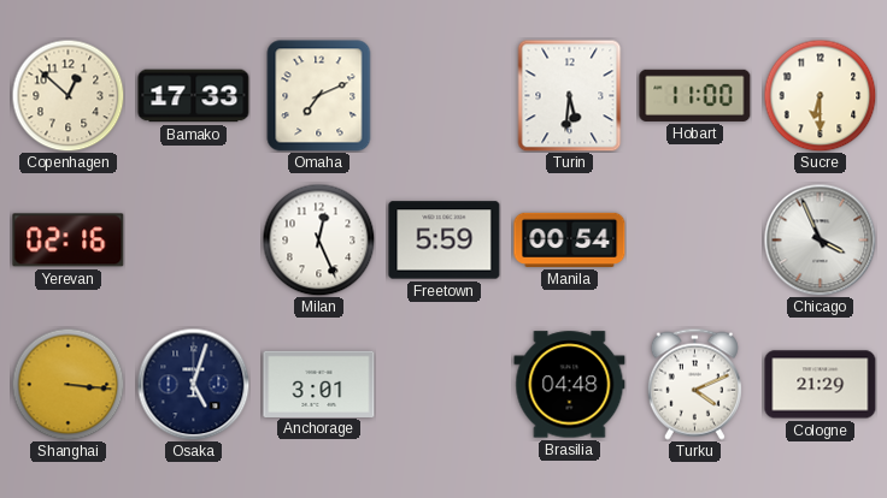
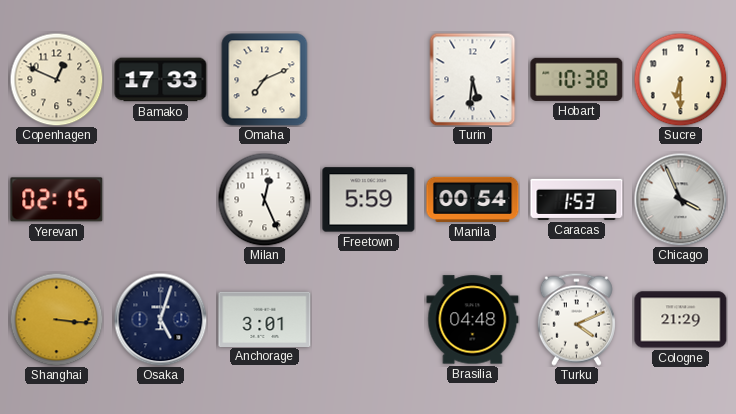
Copenhagen: 12:52 -> 12:49
Hobart: 11:00 -> 10:38
Yerevan: 02:16 -> 02:15
Caracas: none -> 1:53
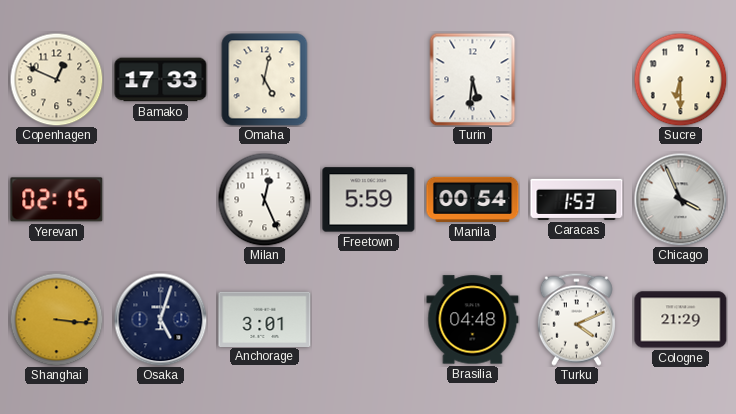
Omaha: 7:11 -> 5:02
Hobart: 10:38 -> none
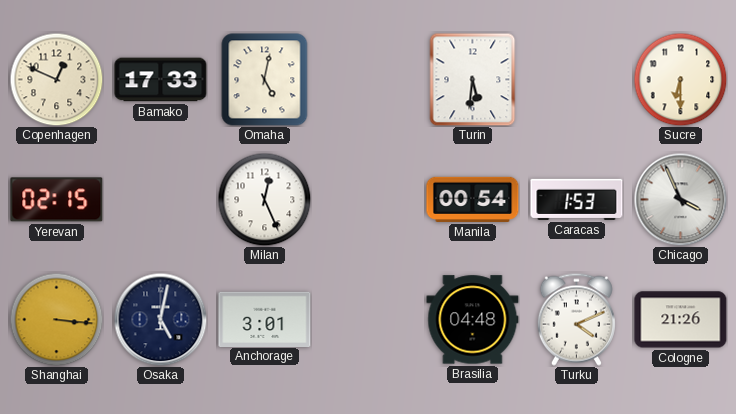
Freetown: 5:59 -> none
Osaka: 5:03 -> 5:02
Cologne: 21:29 -> 21:26
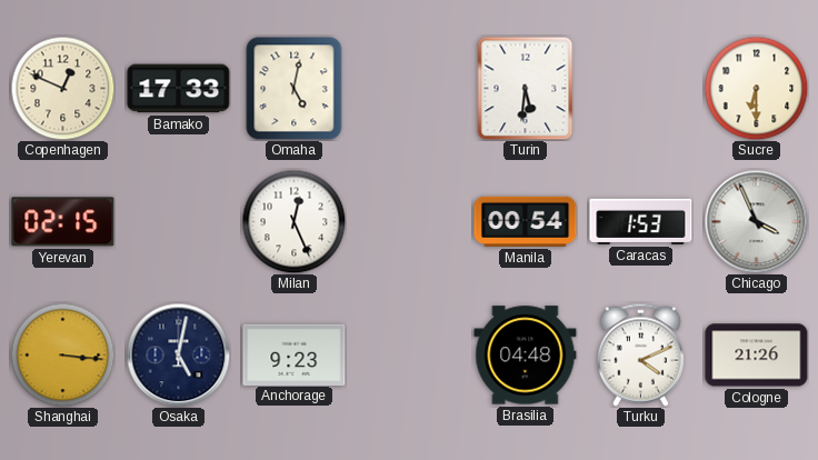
Anchorage: 3:01 -> 9:23
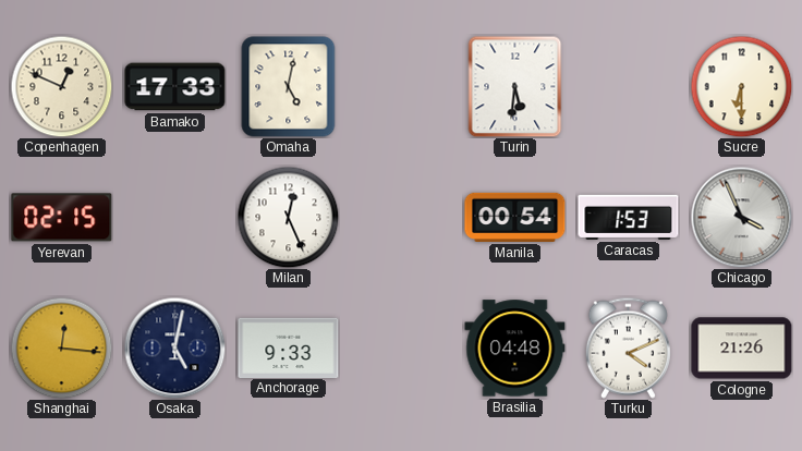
Shanghai: 3:16 -> 12:16
Anchorage: 9:23 -> 9:33
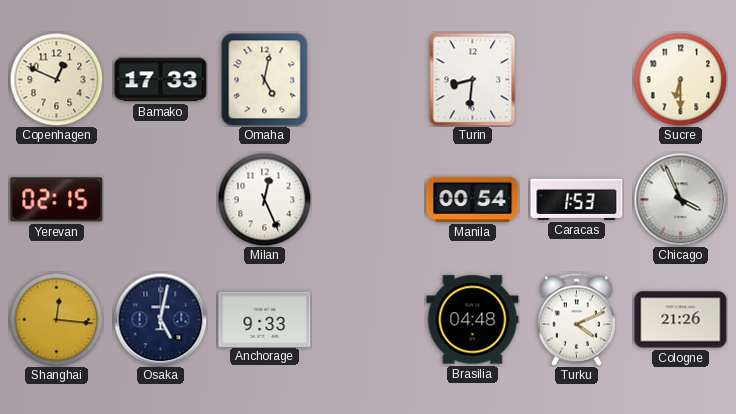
Turin: 5:31 -> 8:31
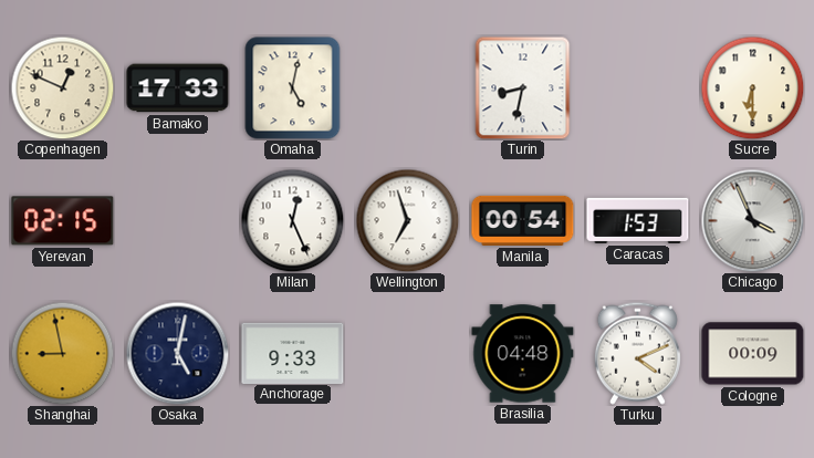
Turin: 8:31 -> 8:32
Wellington: none -> 6:57
Shanghai: 12:16 -> 8:58
Cologne: 21:26 -> 00:09
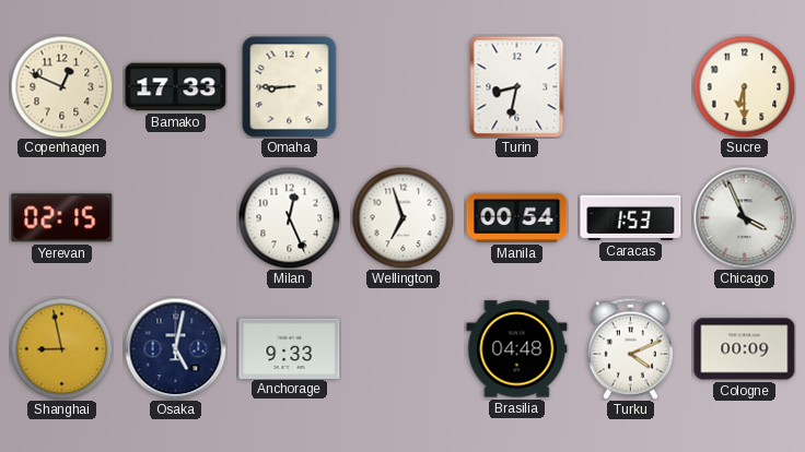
Omaha: 5:02 -> 8:45
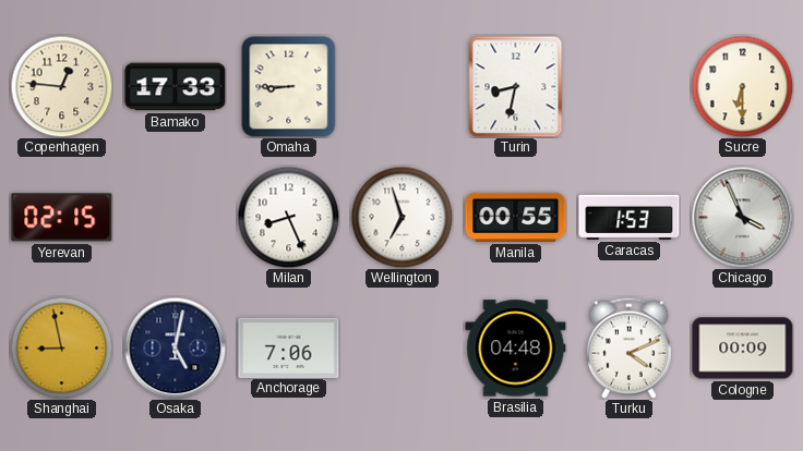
Copenhagen: 12:49 -> 12:46
Milan: 12:26 -> 8:26
Manila: 00:54 -> 00:55
Anchorage: 9:33 -> 7:06
